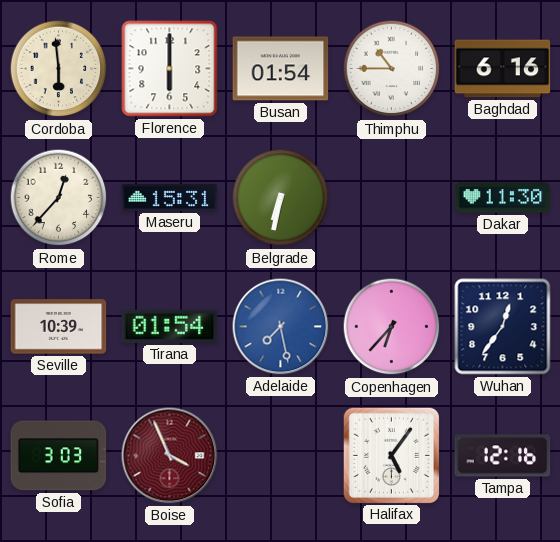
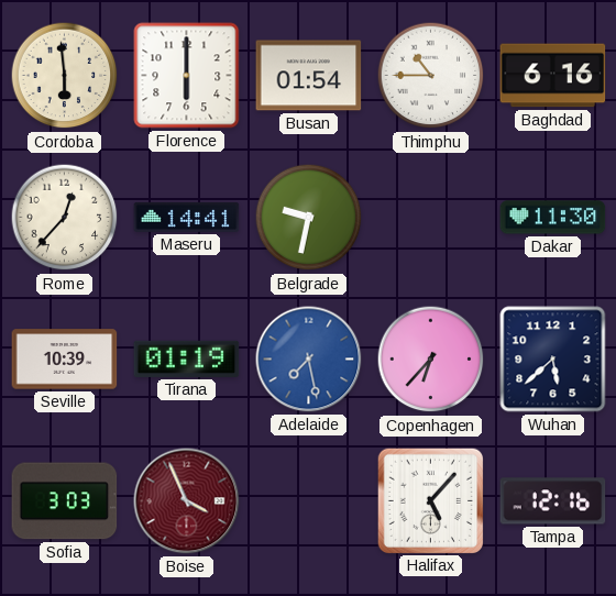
Maseru: 15:31 -> 14:41
Belgrade: 6:32 -> 9:32
Tirana: 01:54 -> 01:19
Wuhan: 12:36 -> 5:38
Halifax: 5:06 -> 5:07
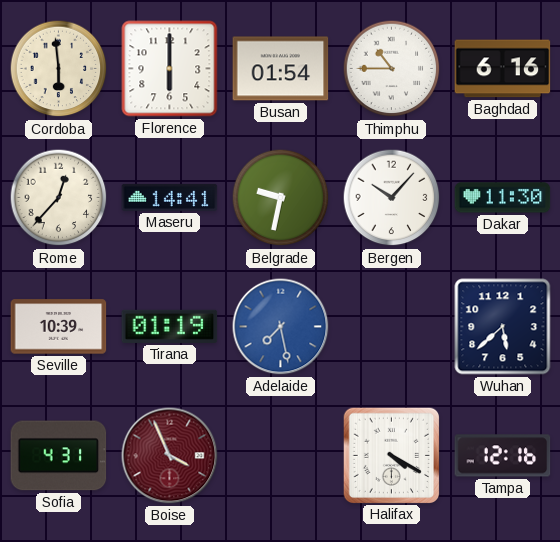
Bergen: none -> 10:07
Copenhagen: 6:37 -> none
Sofia: 3:03 -> 4:31
Halifax: 5:07 -> 4:20
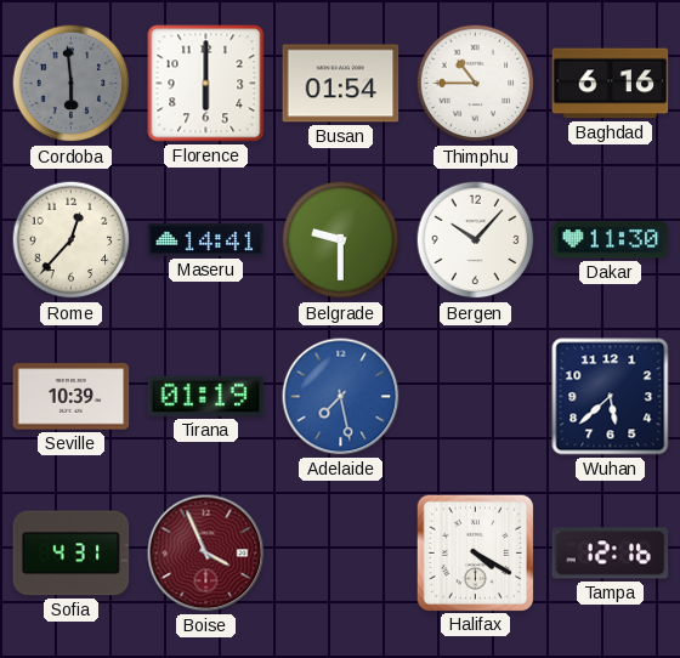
Cordoba dial: cream -> grey
Belgrade: 9:32 -> 9:30
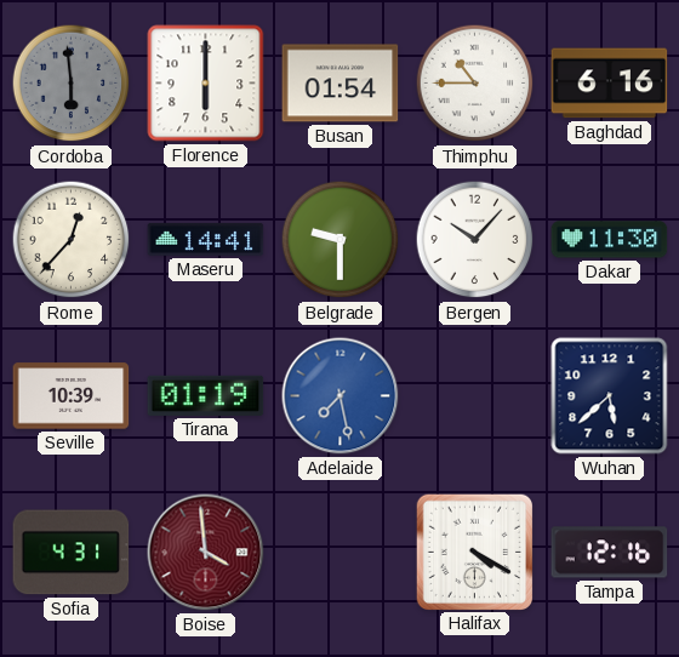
Boise: 3:56 -> 3:59
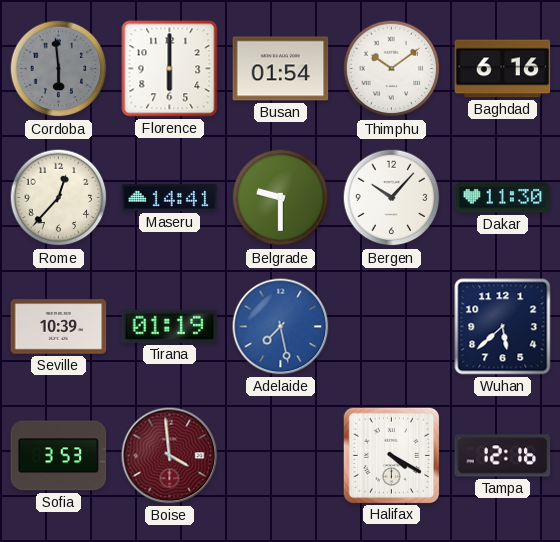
Thimphu: 10:45 -> 10:09
Sofia: 4:31 -> 3:53
